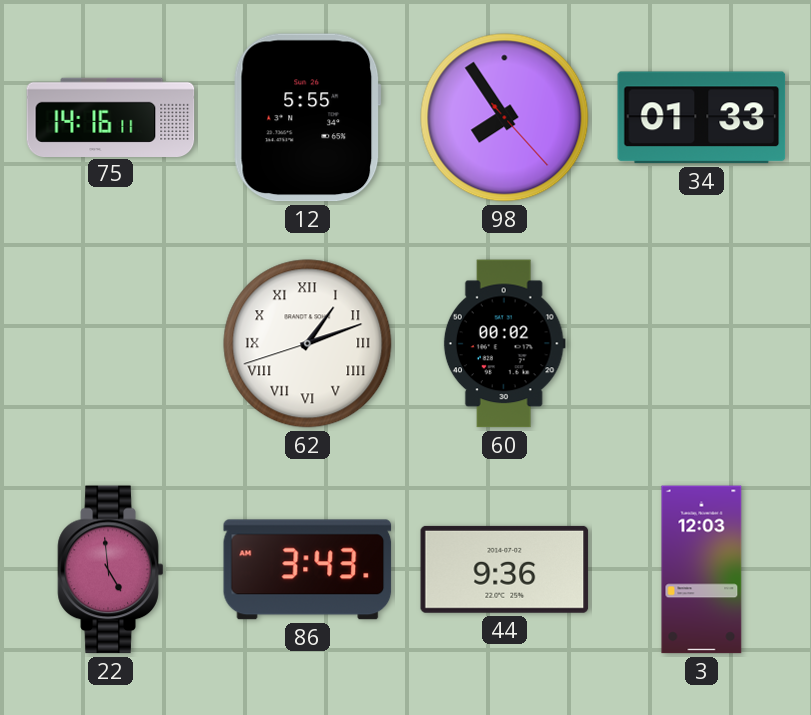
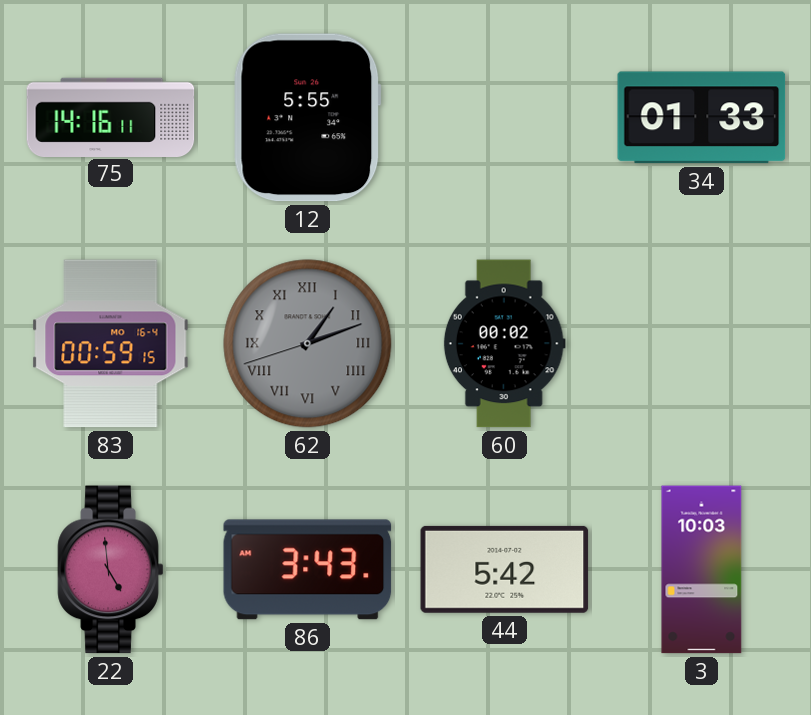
98: 7:54 -> none
83: none -> 00:59
62 dial: white -> grey
44: 9:36 -> 5:42
3: 12:03 -> 10:03
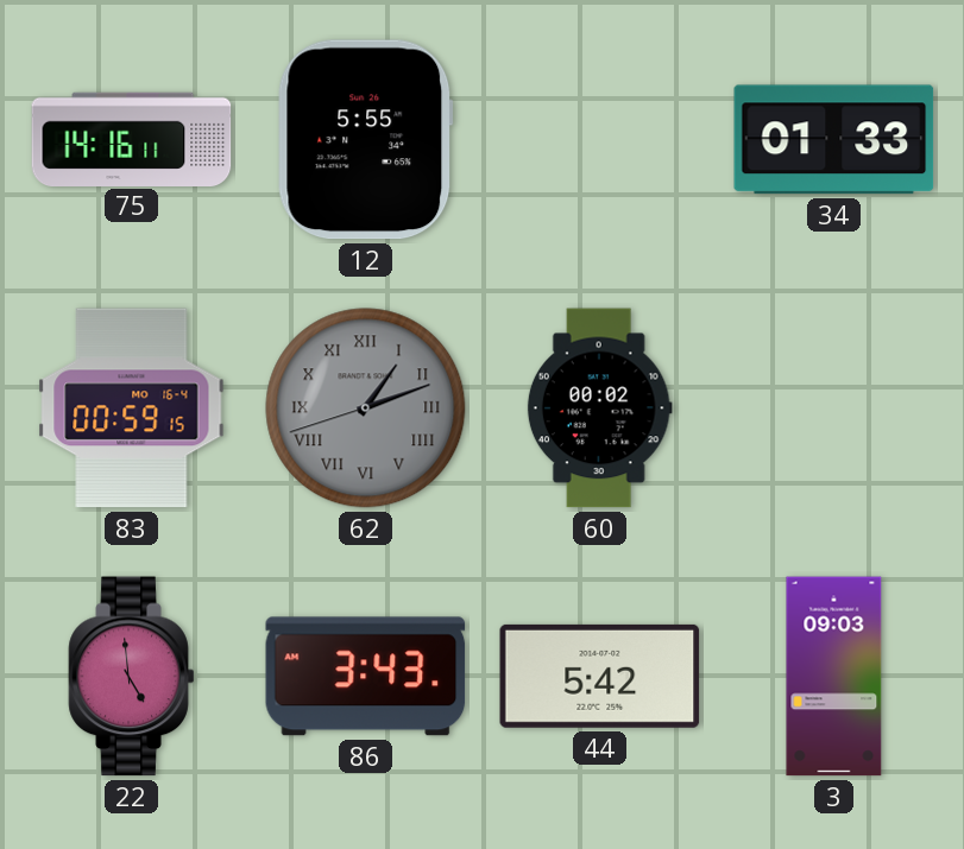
3: 10:03 -> 09:03
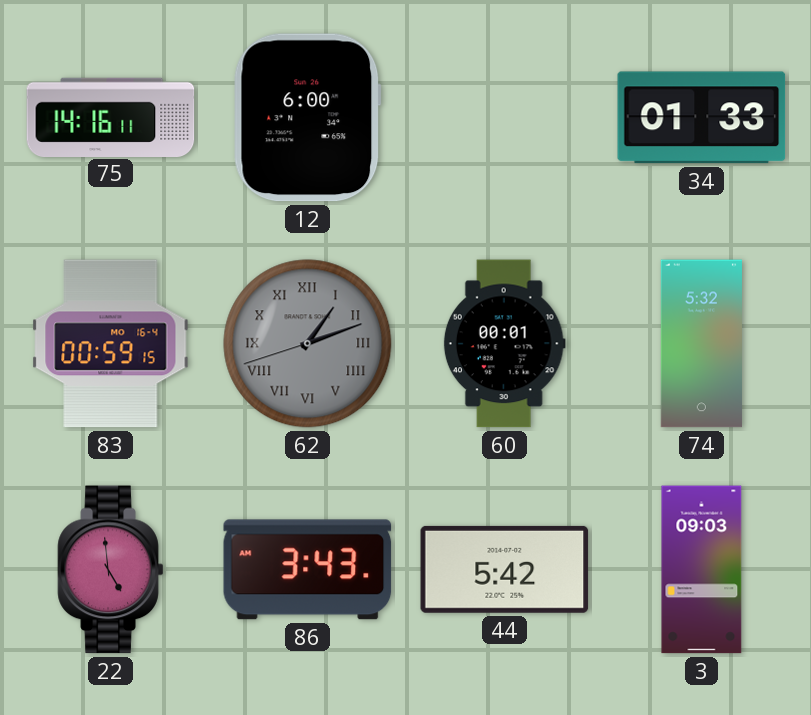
12: 5:55 -> 6:00
60: 00:02 -> 00:01
74: none -> 5:32
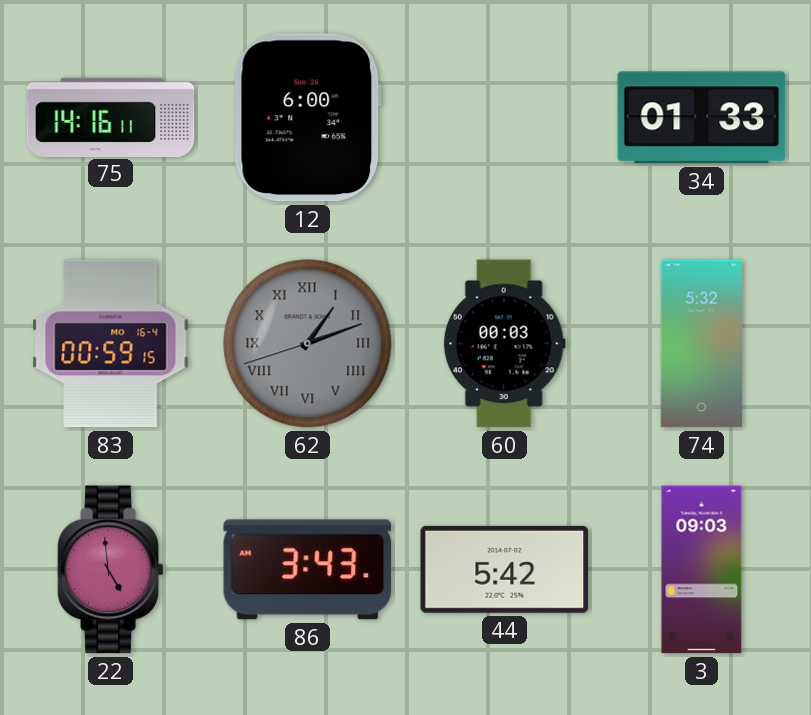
60: 00:01 -> 00:03
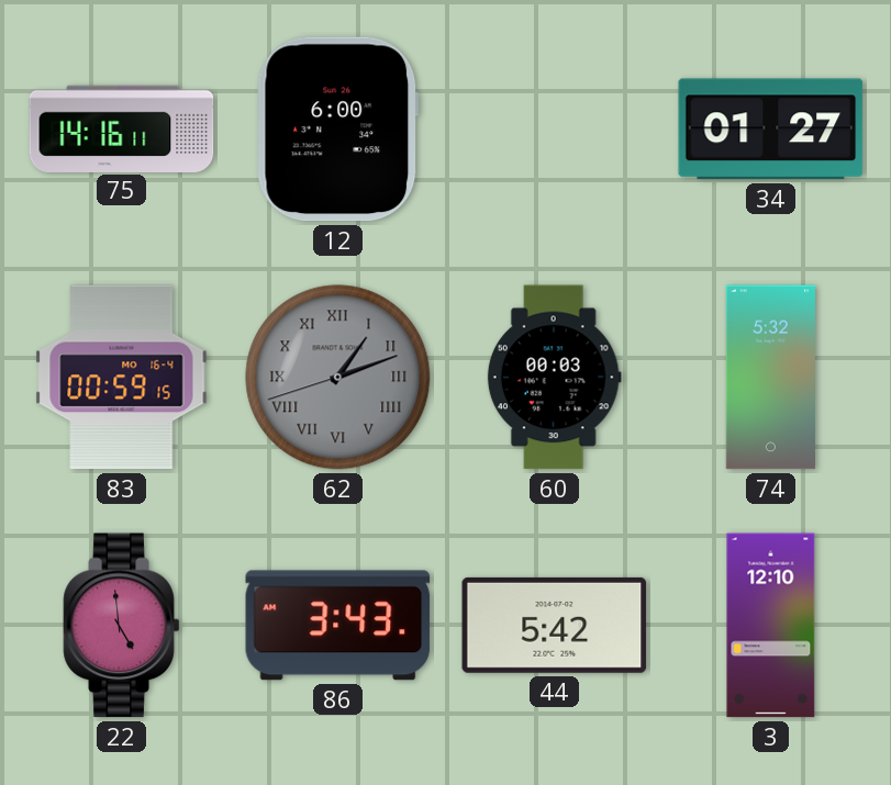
34: 01:33 -> 01:27
3: 09:03 -> 12:10
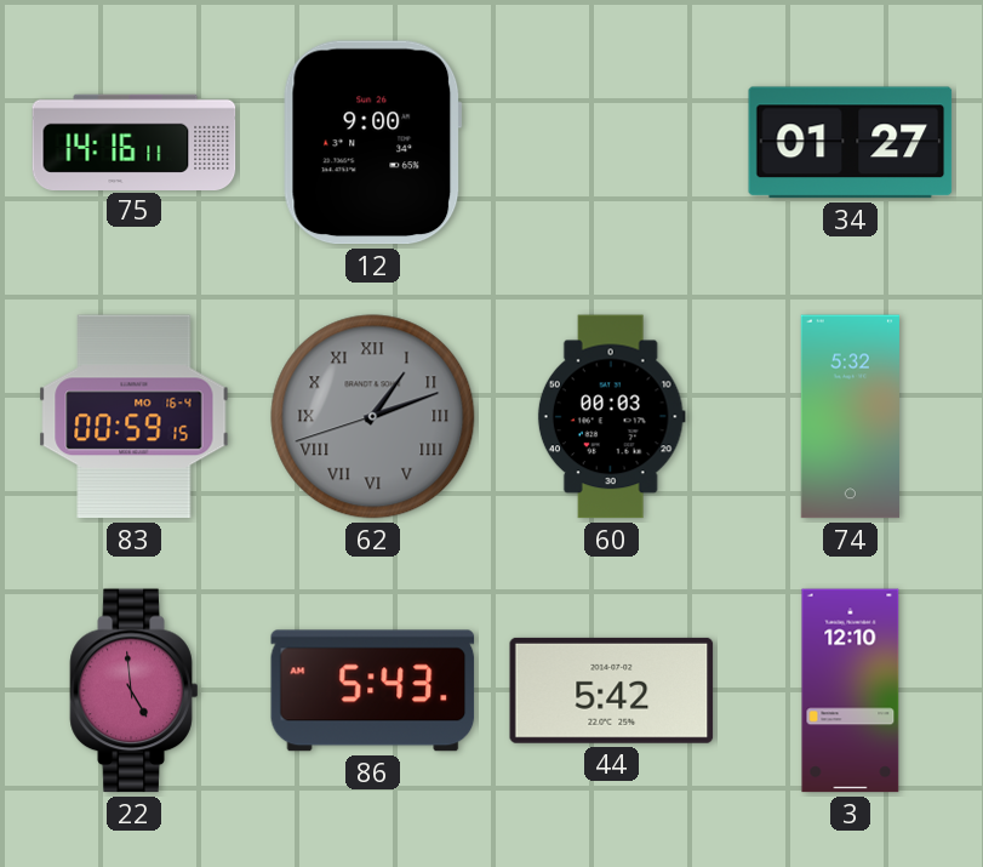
12: 6:00 -> 9:00
86: 3:43 -> 5:43
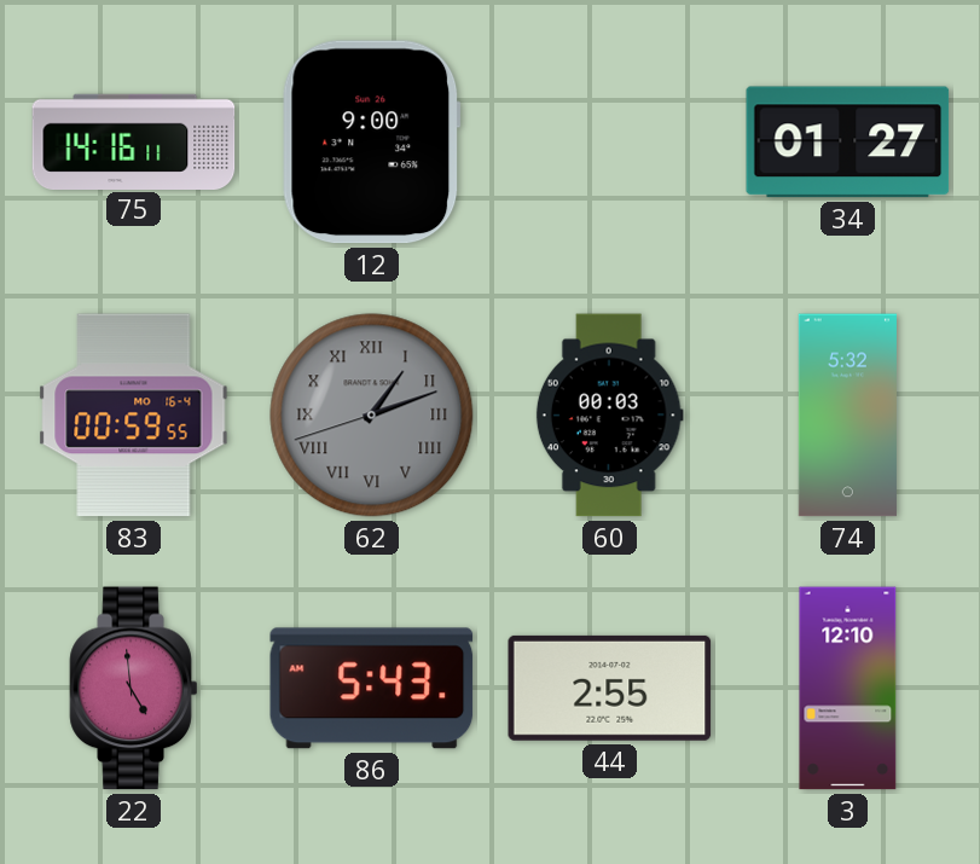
83: 00:59:15 -> 00:59:55
44: 5:42 -> 2:55
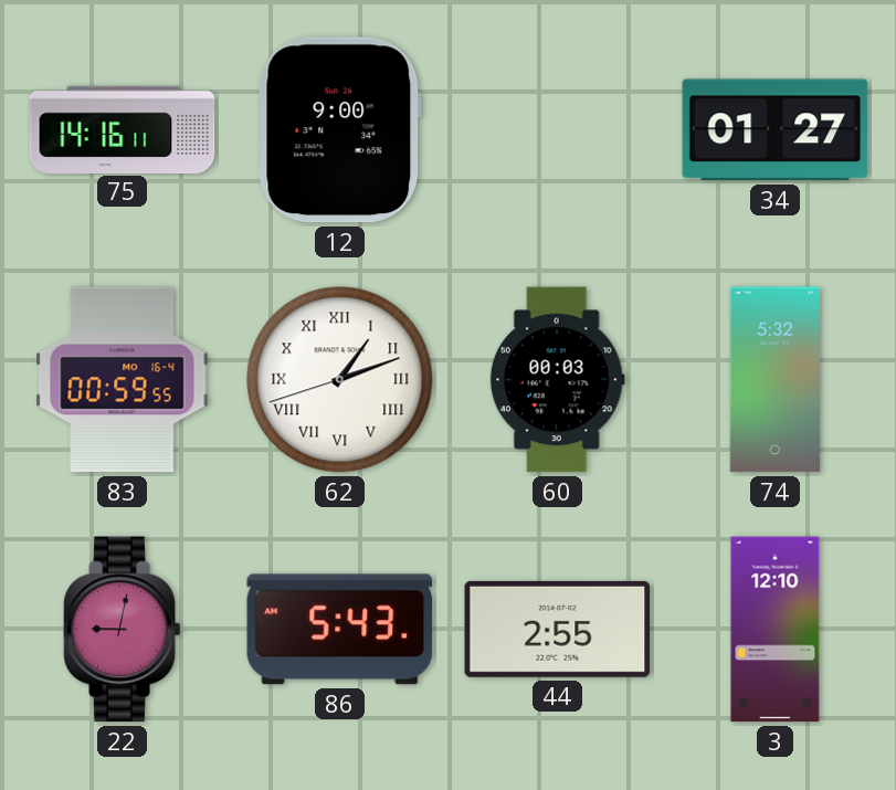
62 dial: grey -> white
22: 4:59 -> 9:02
